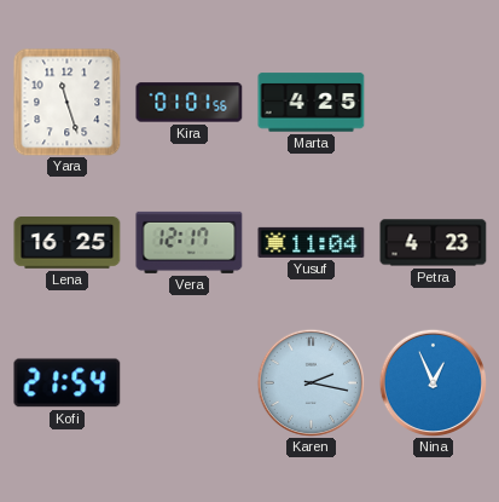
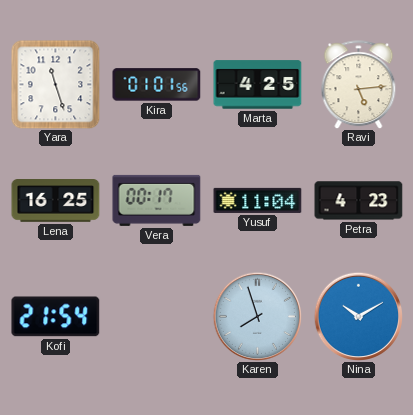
Ravi: none -> 5:14
Vera: 12:17 -> 00:17
Karen: 2:17 -> 7:57
Nina: 12:56 -> 10:10
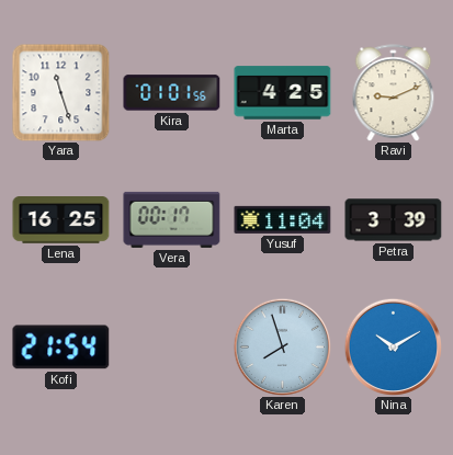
Ravi: 5:14 -> 9:11
Petra: 4:23 -> 3:39
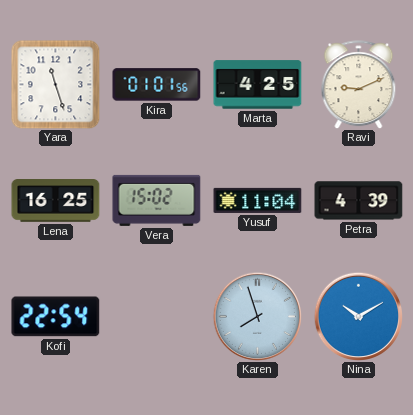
Vera: 00:17 -> 15:02
Petra: 3:39 -> 4:39
Kofi: 21:54 -> 22:54
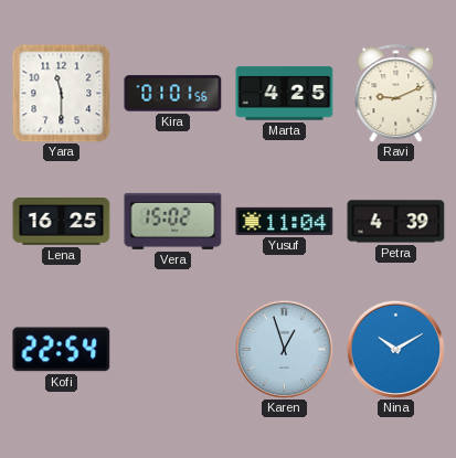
Yara: 11:27 -> 11:30
Karen: 7:57 -> 12:57
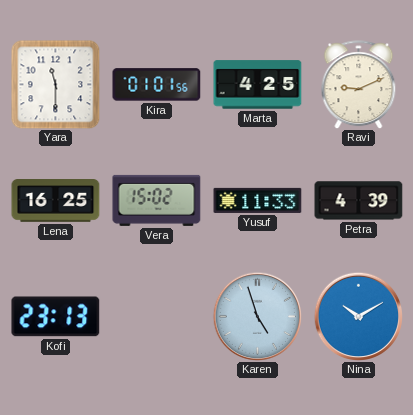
Yusuf: 11:04 -> 11:33
Kofi: 22:54 -> 23:13
Karen: 12:57 -> 4:57
